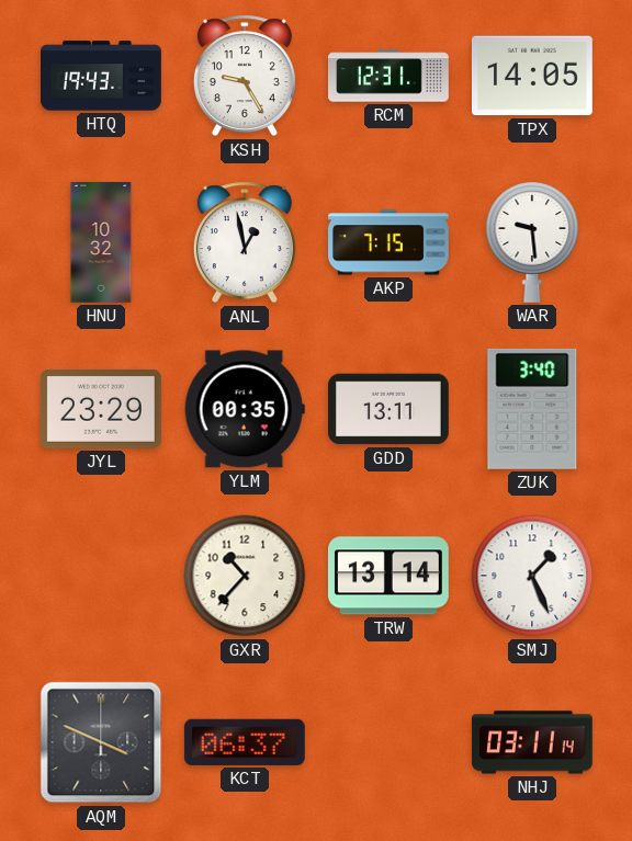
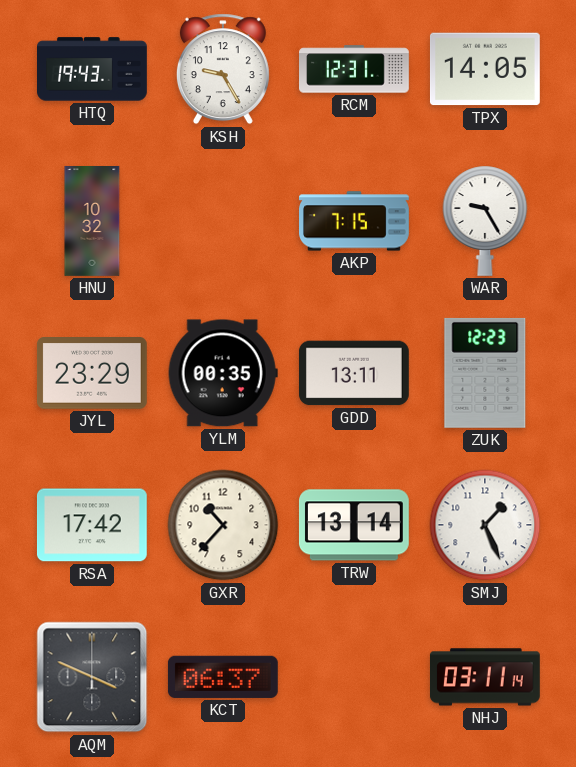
ANL: 12:58 -> none
WAR: 9:29 -> 9:25
ZUK: 3:40 -> 12:23
RSA: none -> 17:42
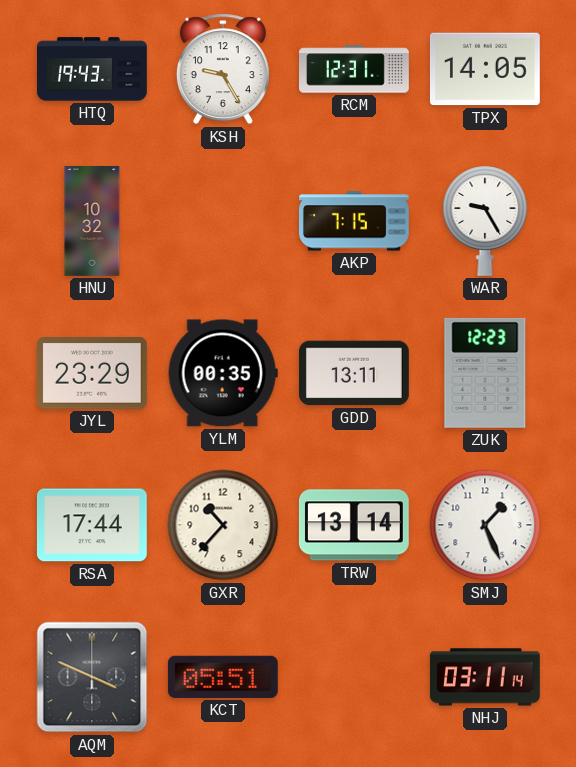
RSA: 17:42 -> 17:44
KCT: 06:37 -> 05:51
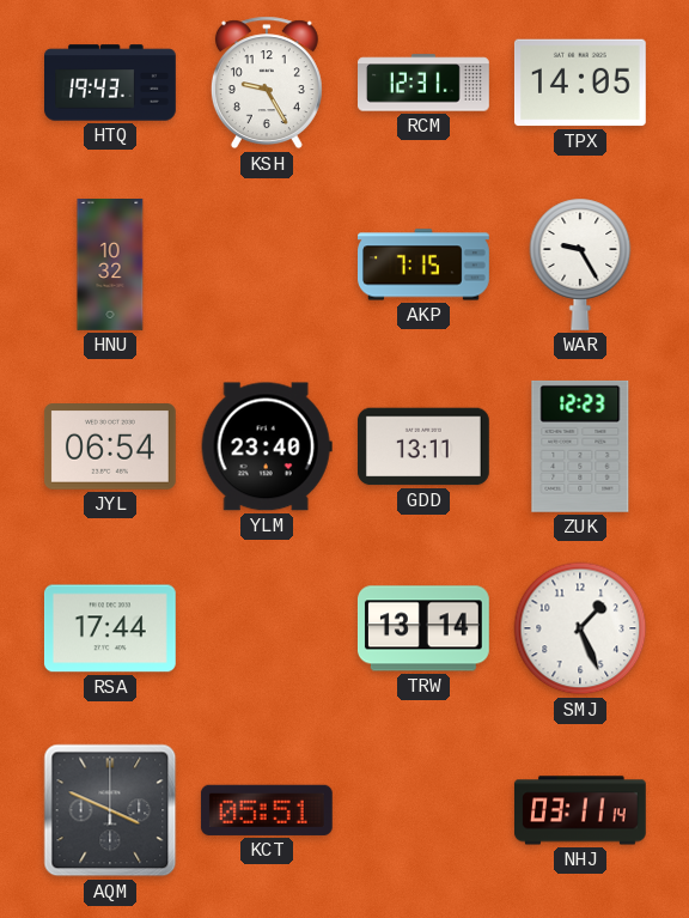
JYL: 23:29 -> 06:54
YLM: 00:35 -> 23:40
GXR: 10:37 -> none
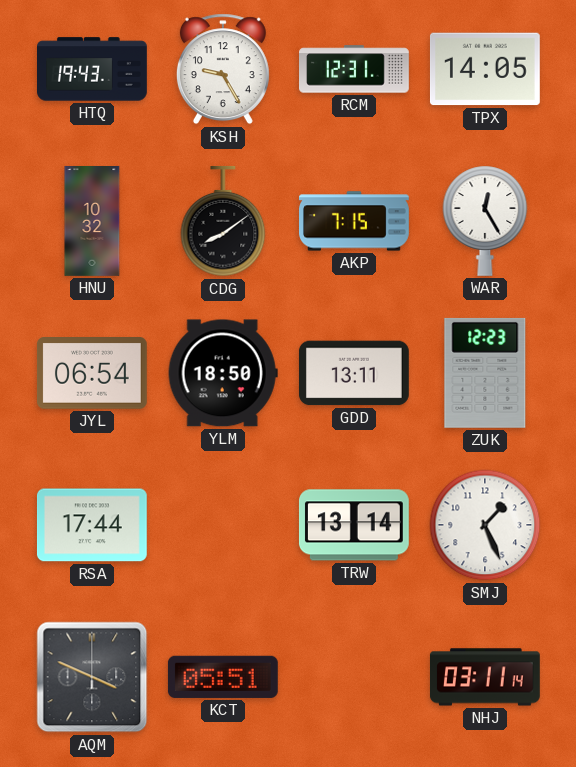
CDG: none -> 8:09
WAR: 9:25 -> 12:25
YLM: 23:40 -> 18:50
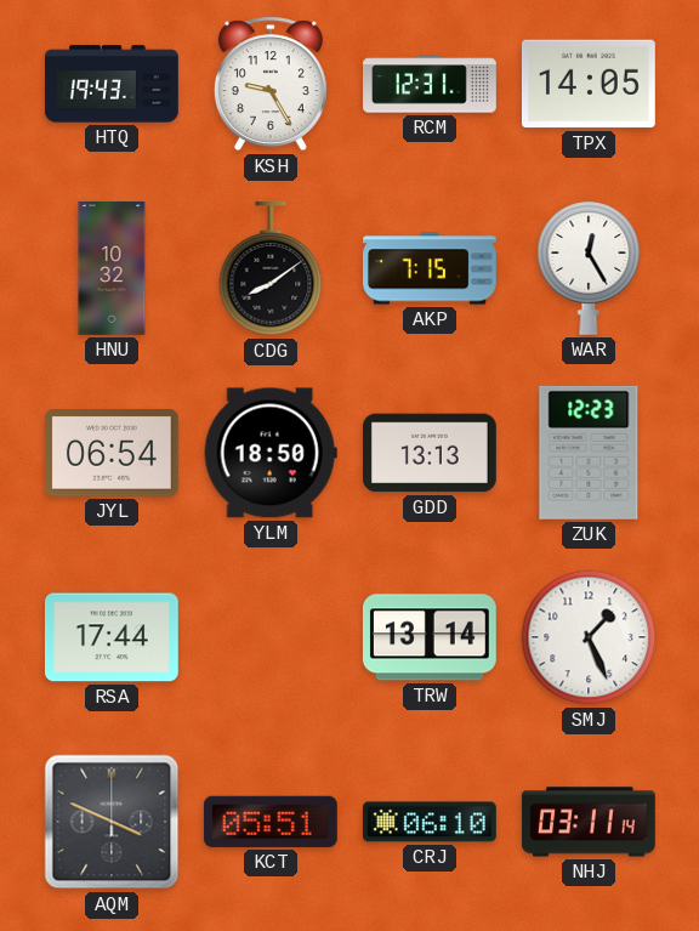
GDD: 13:11 -> 13:13
CRJ: none -> 06:10
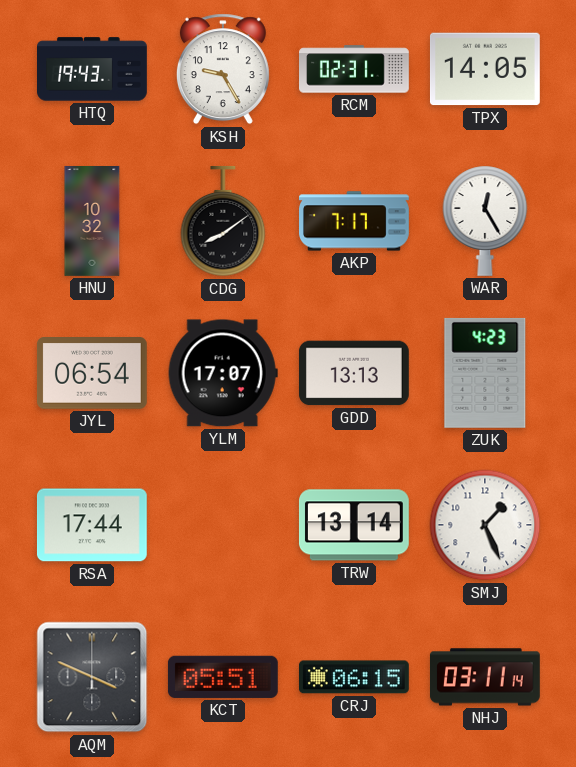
RCM: 12:31 -> 02:31
AKP: 7:15 -> 7:17
YLM: 18:50 -> 17:07
ZUK: 12:23 -> 4:23
CRJ: 06:10 -> 06:15
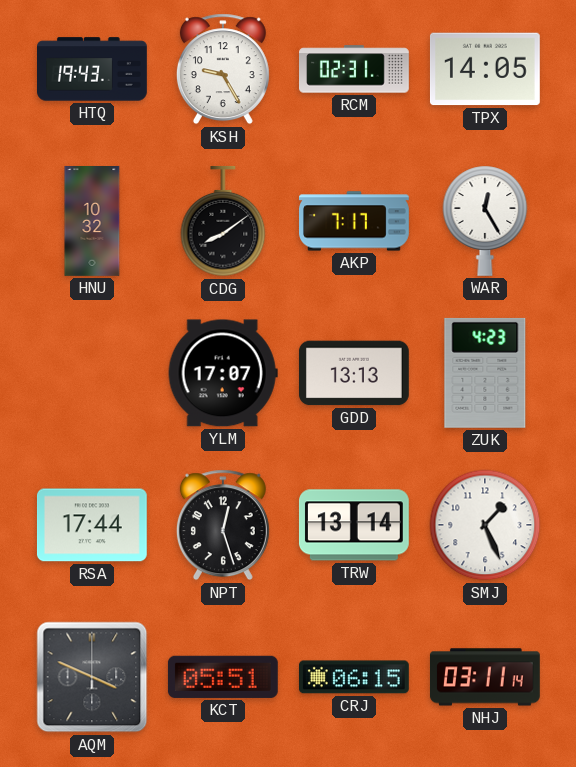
JYL: 06:54 -> none
NPT: none -> 12:27
